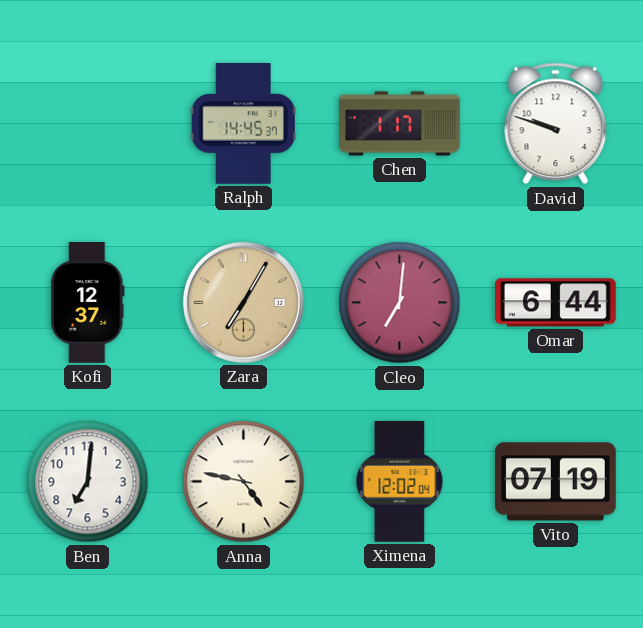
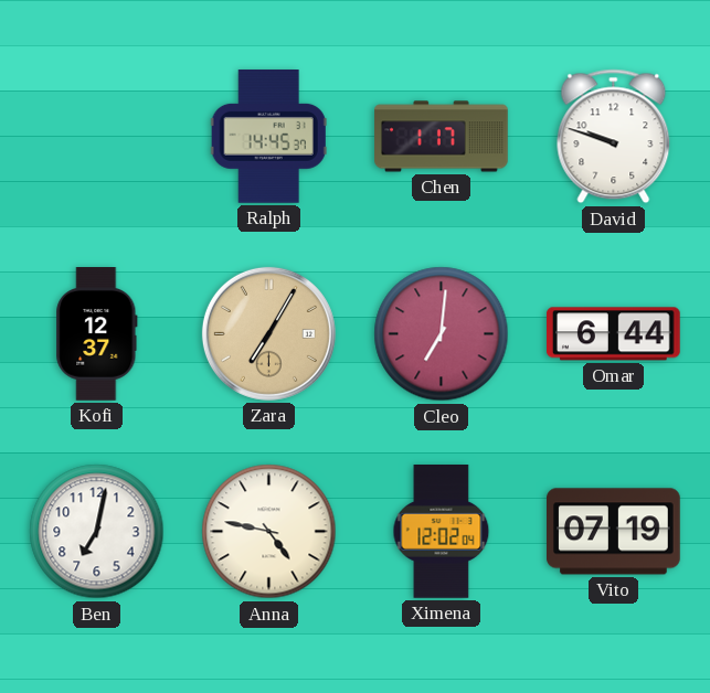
Ben: 7:01 -> 7:02
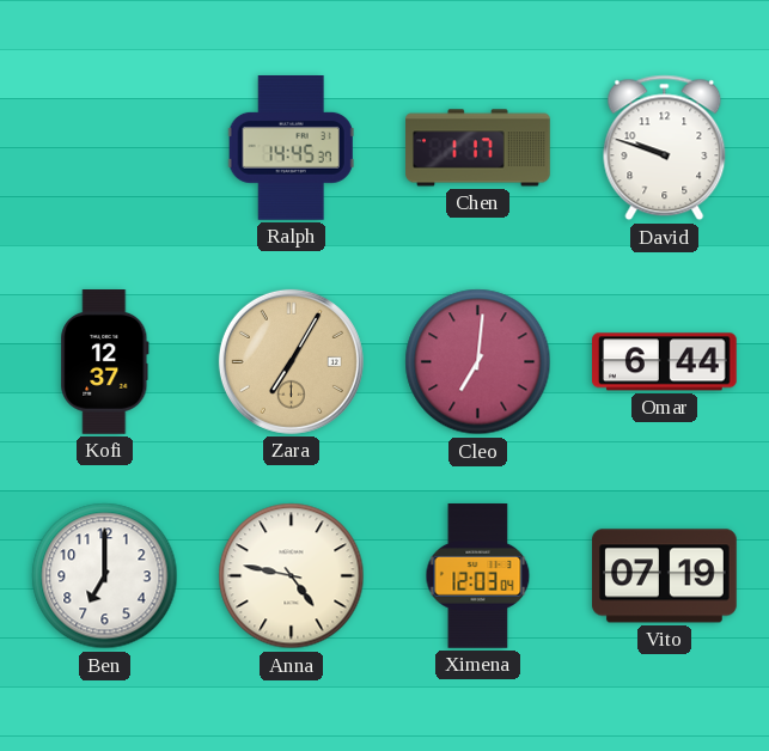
Ben: 7:02 -> 7:00
Ximena: 12:02 -> 12:03
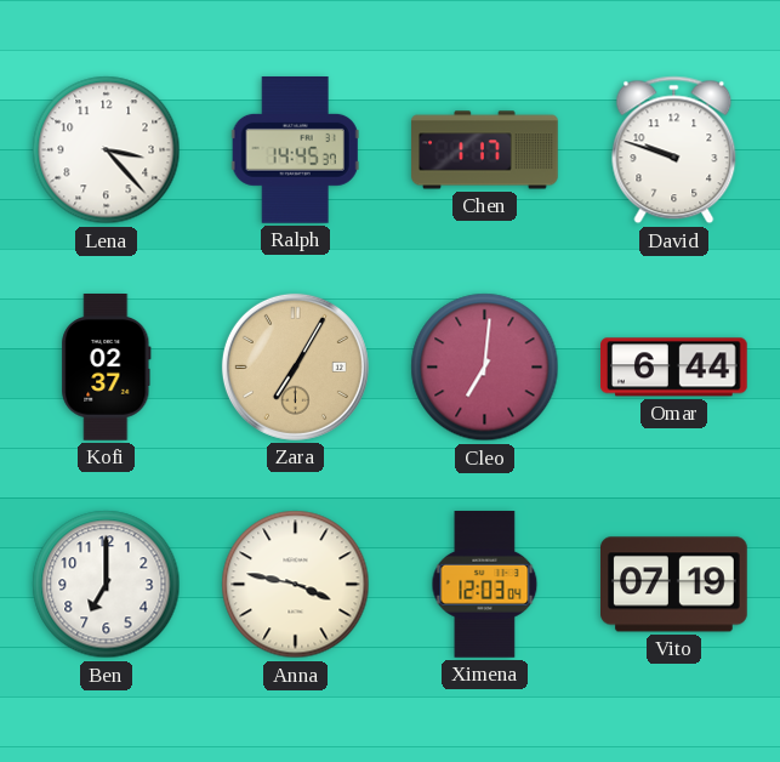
Lena: none -> 3:23
Kofi: 12:37 -> 02:37
Anna: 4:47 -> 3:47
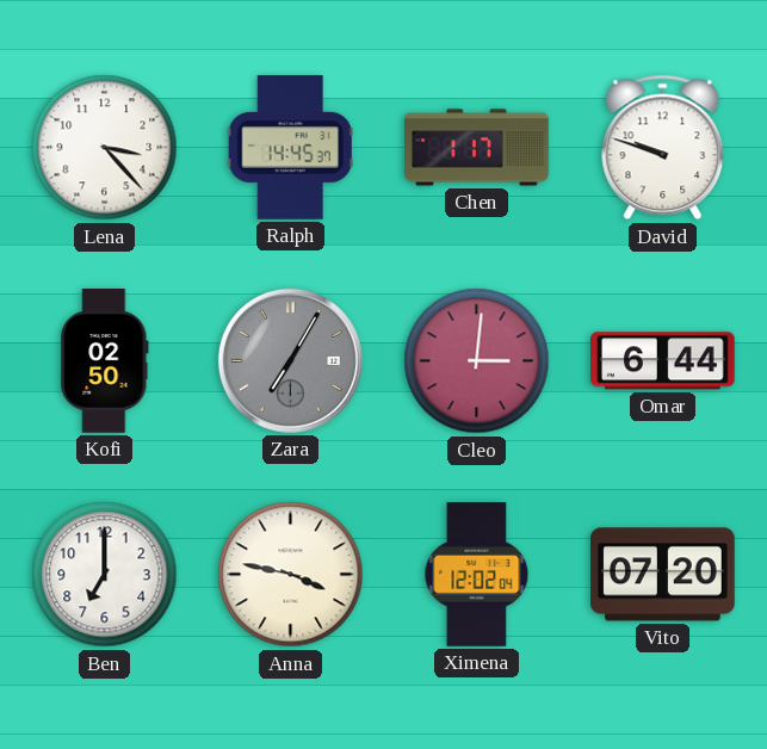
Kofi: 02:37 -> 02:50
Zara dial: champagne -> grey
Cleo: 7:01 -> 3:01
Ximena: 12:03 -> 12:02
Vito: 07:19 -> 07:20
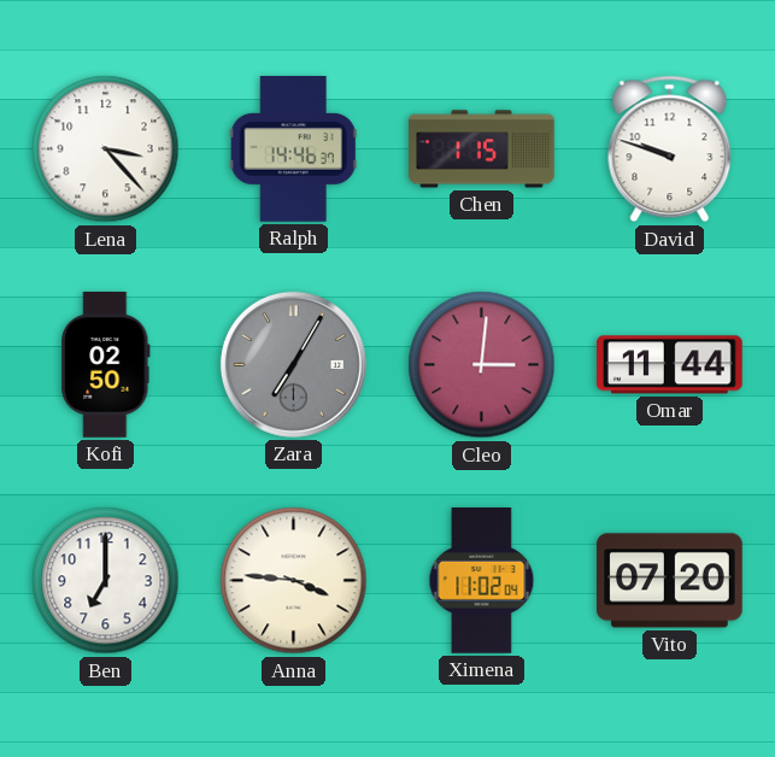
Ralph: 14:45 -> 14:46
Chen: 1:17 -> 1:15
Omar: 6:44 -> 11:44
Anna: 3:47 -> 3:46
Ximena: 12:02 -> 11:02
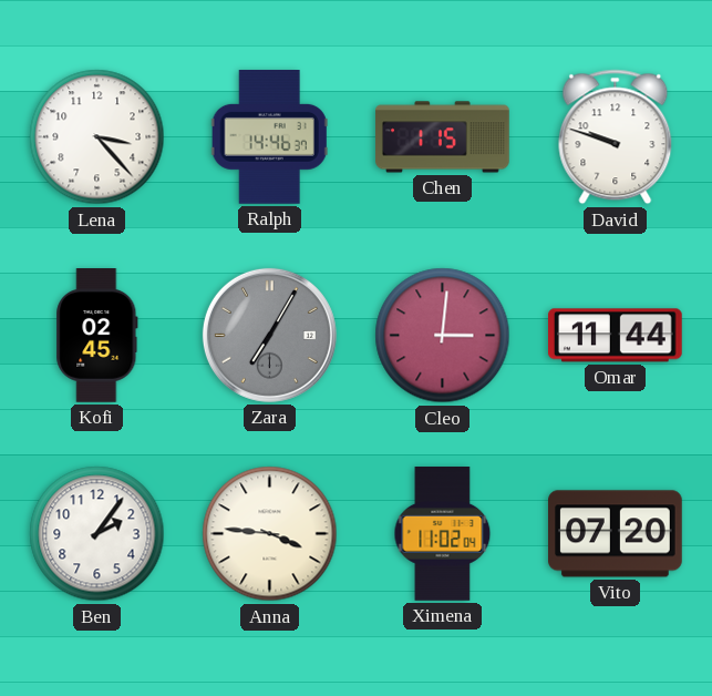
Kofi: 02:50 -> 02:45
Ben: 7:00 -> 2:06
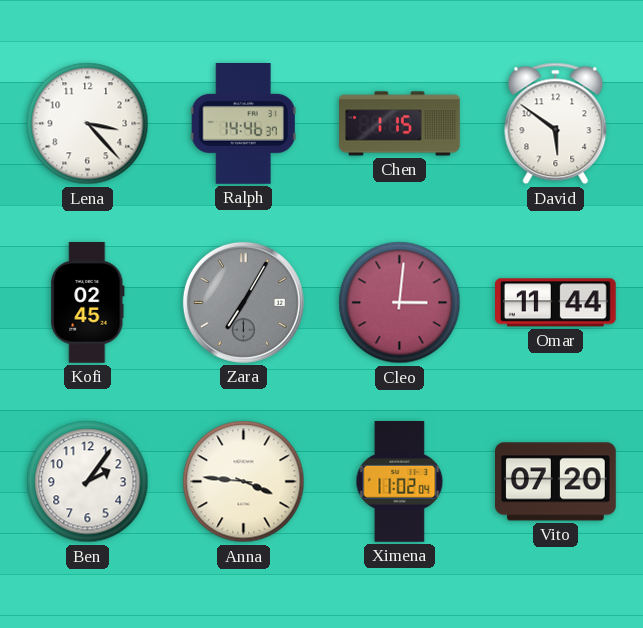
David: 9:48 -> 5:51
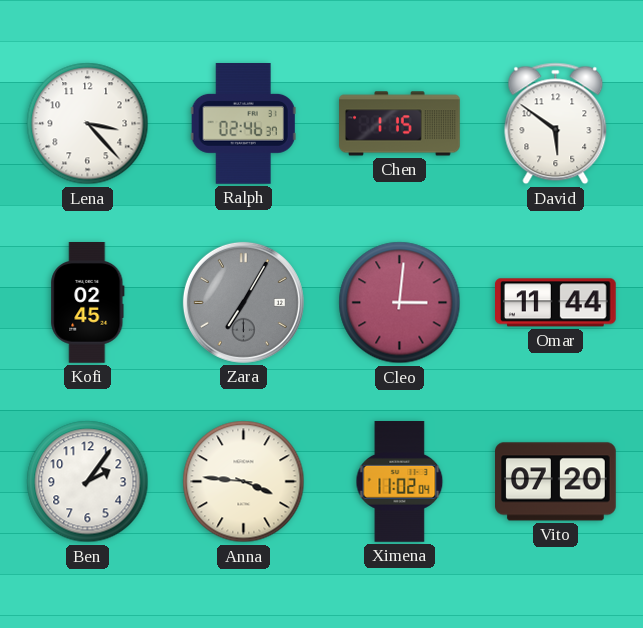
Ralph: 14:46 -> 02:46
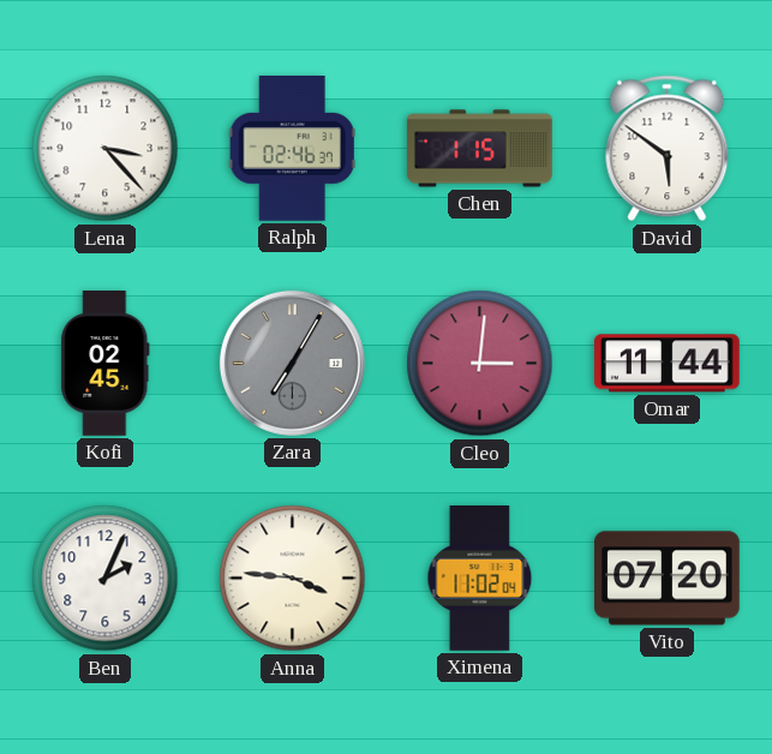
Ben: 2:06 -> 2:04
